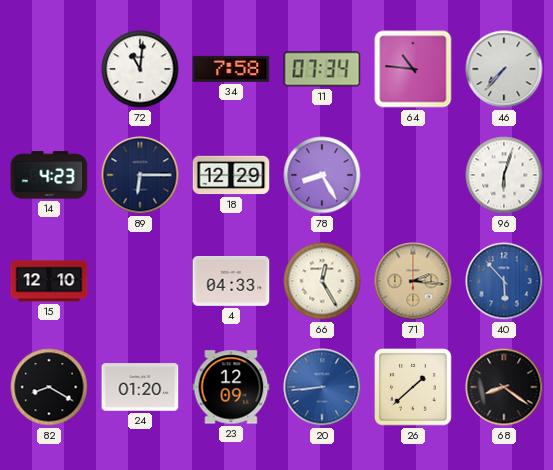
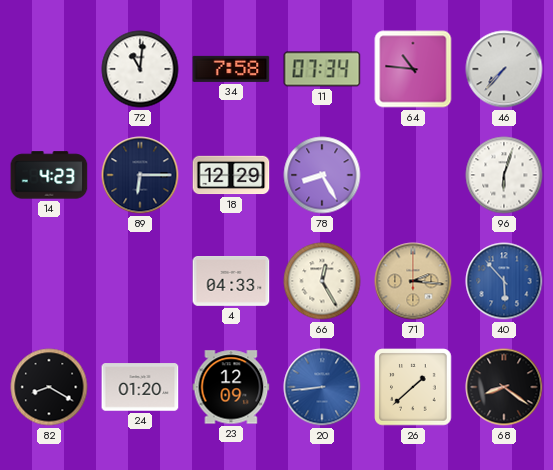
15: 12:10 -> none
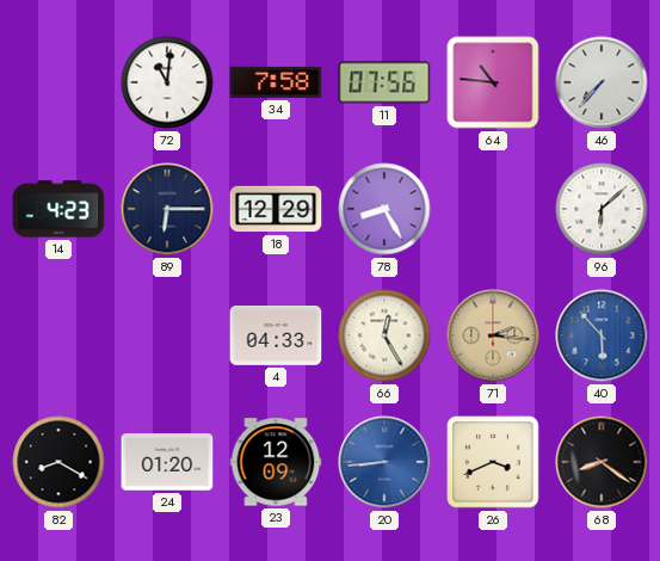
11: 07:34 -> 07:56
96: 6:03 -> 6:08
26: 1:38 -> 3:41
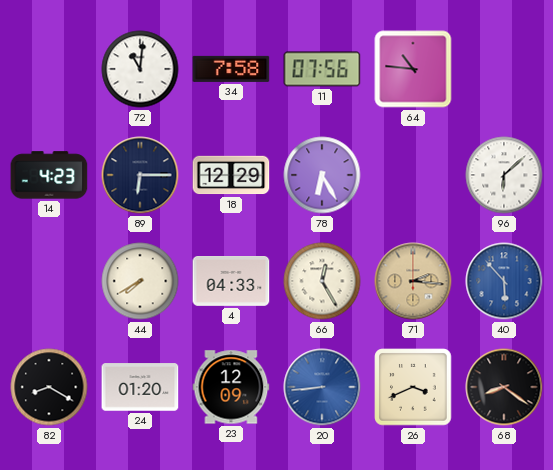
46: 7:37 -> none
78: 8:25 -> 6:25
44: none -> 7:40
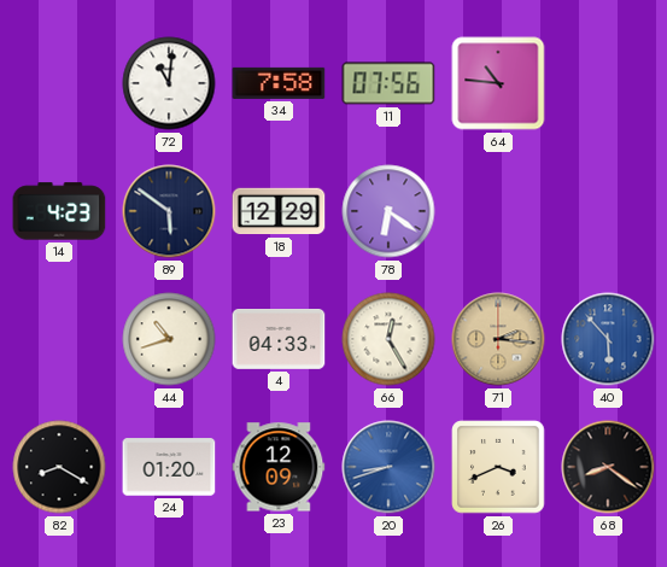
89: 6:15 -> 5:51
78: 6:25 -> 6:21
96: 6:08 -> none
44: 7:40 -> 10:42
20: 8:44 -> 8:42
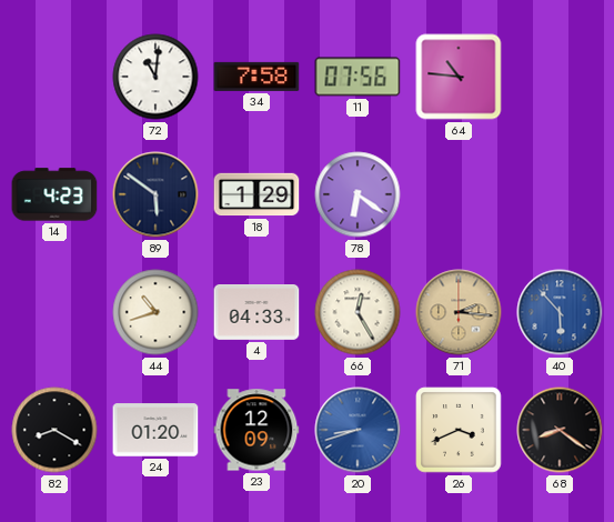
18: 12:29 -> 1:29
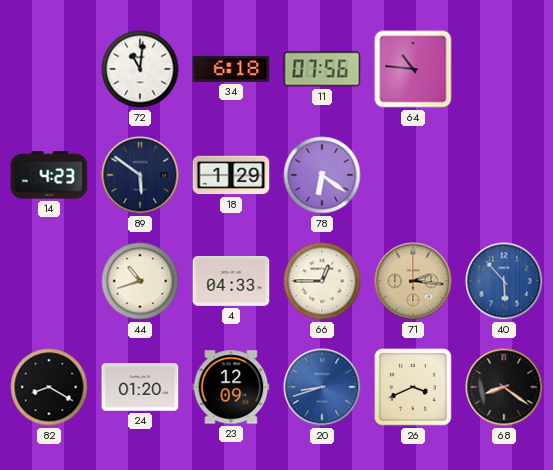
34: 7:58 -> 6:18
66: 12:25 -> 12:45
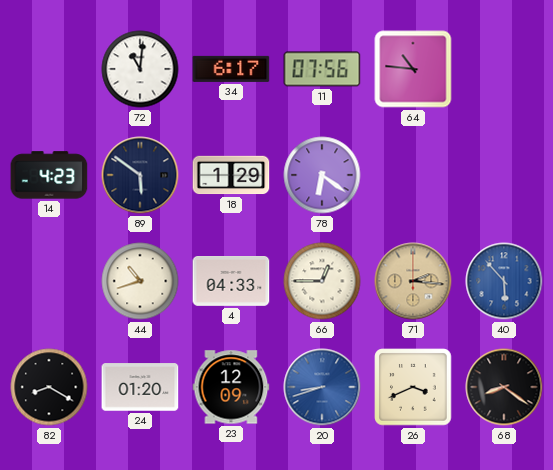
34: 6:18 -> 6:17
